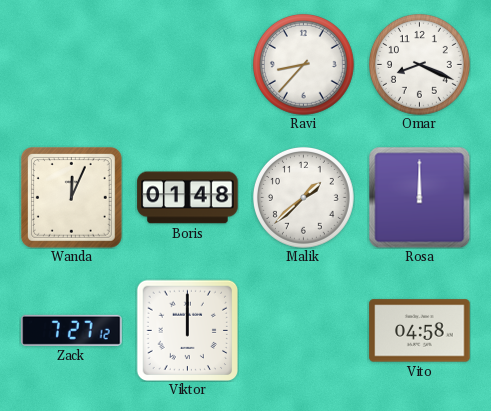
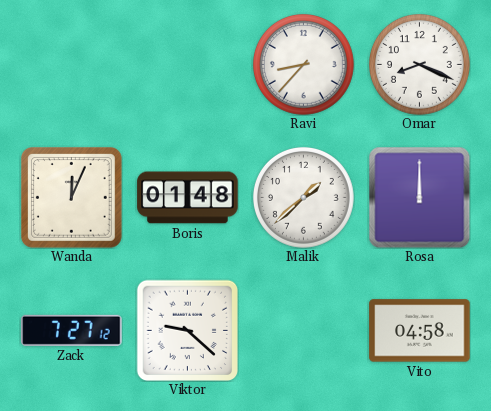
Viktor: 12:00 -> 9:22
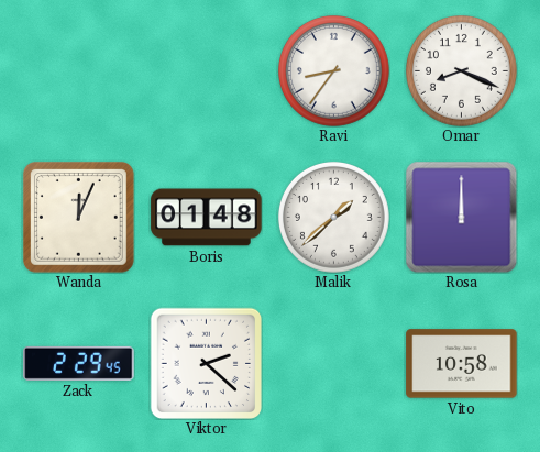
Ravi: 8:37 -> 8:36
Zack: 7:27 -> 2:29
Viktor: 9:22 -> 2:22
Vito: 04:58 -> 10:58
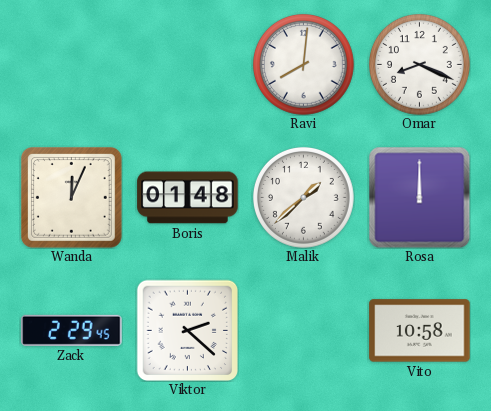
Ravi: 8:36 -> 8:01
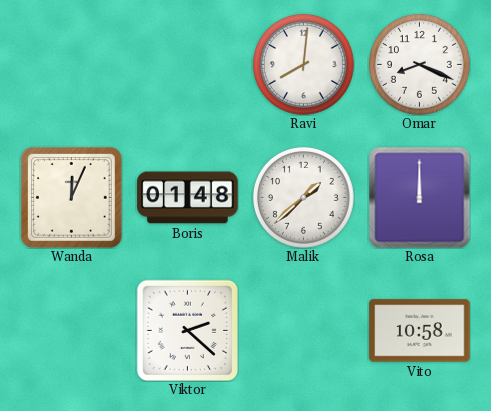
Zack: 2:29 -> none
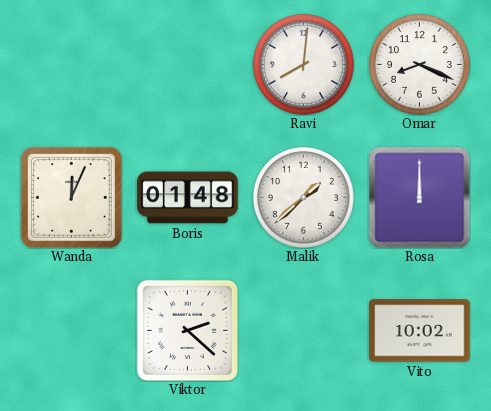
Vito: 10:58 -> 10:02
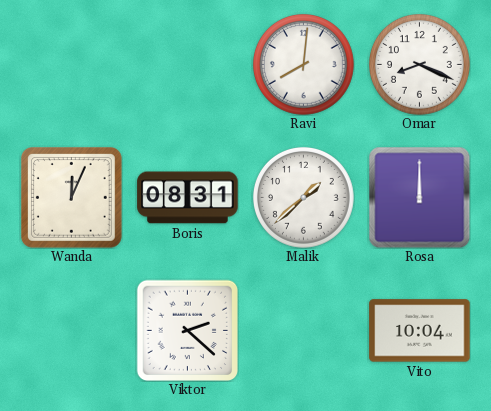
Boris: 01:48 -> 08:31
Vito: 10:02 -> 10:04
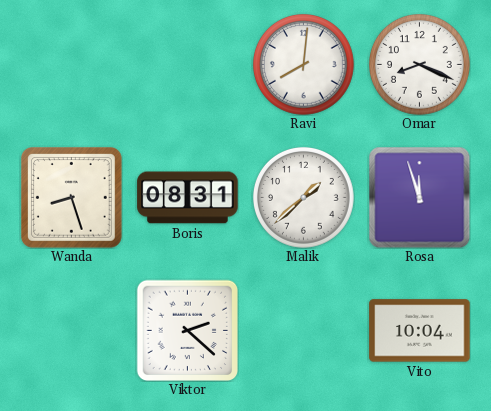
Wanda: 12:04 -> 8:27
Rosa: 12:00 -> 11:57
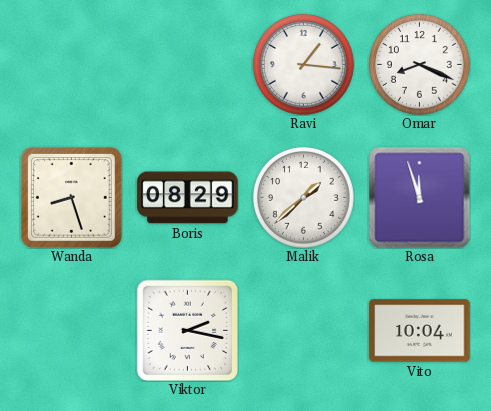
Ravi: 8:01 -> 1:16
Boris: 08:31 -> 08:29
Viktor: 2:22 -> 2:17
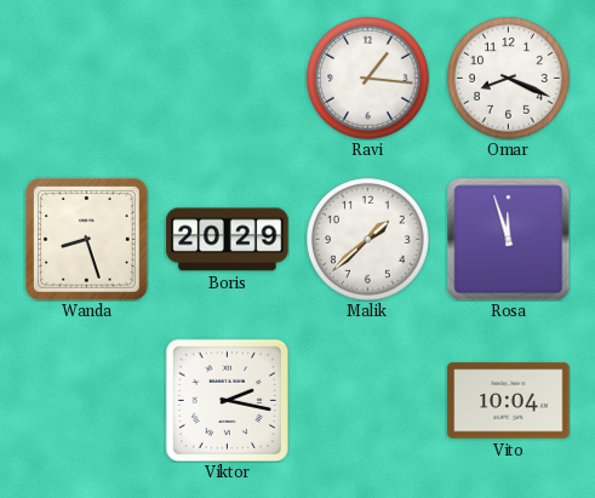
Boris: 08:29 -> 20:29
